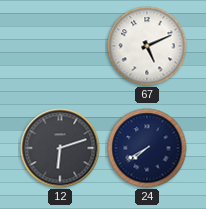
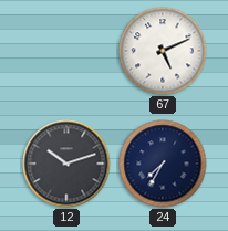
12: 6:12 -> 10:12
24: 7:40 -> 7:35
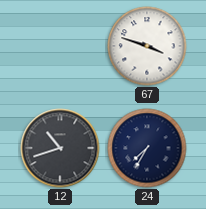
67: 5:11 -> 3:48
12: 10:12 -> 10:42
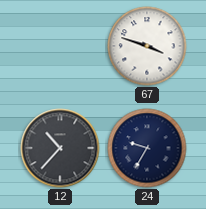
12: 10:42 -> 10:37
24: 7:35 -> 9:35
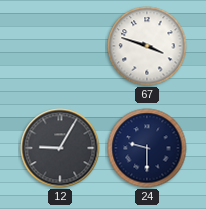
12: 10:37 -> 9:05
24: 9:35 -> 9:30
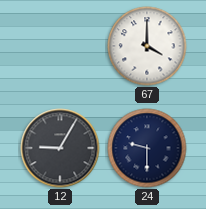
67: 3:48 -> 4:00
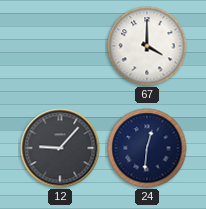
12: 9:05 -> 9:07
24: 9:30 -> 12:31
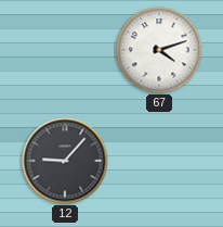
67: 4:00 -> 4:12
24: 12:31 -> none
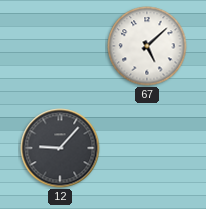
67: 4:12 -> 5:08
